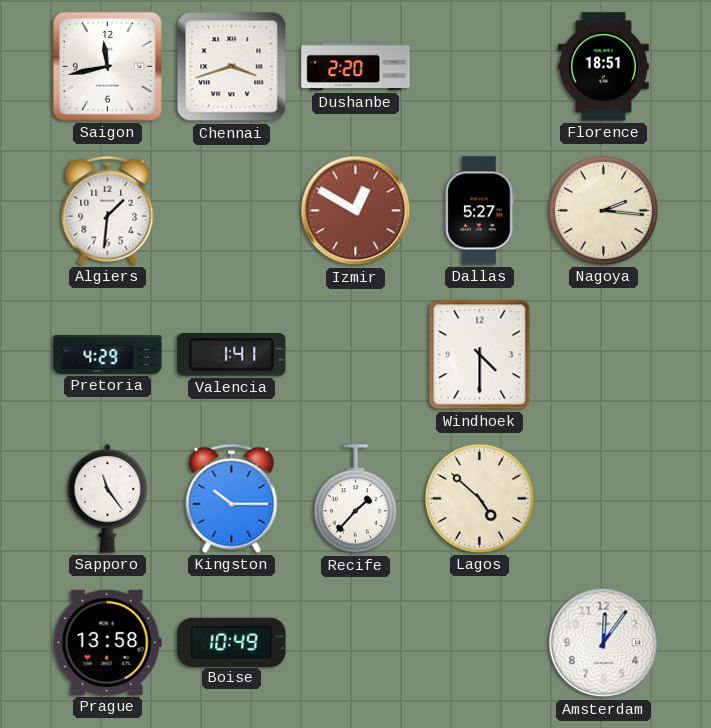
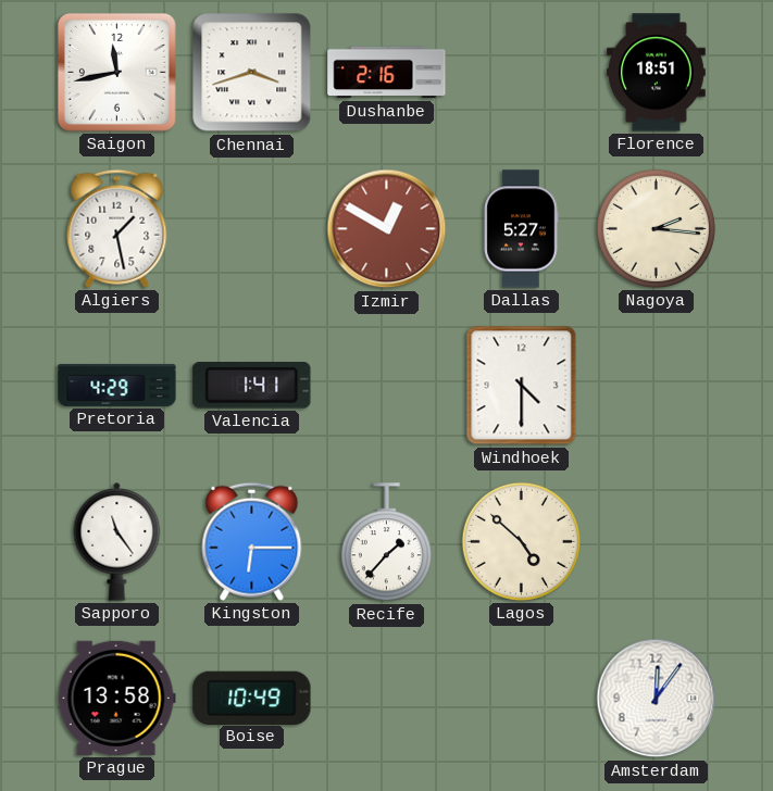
Dushanbe: 2:20 -> 2:16
Algiers: 1:31 -> 1:28
Kingston: 10:15 -> 6:15
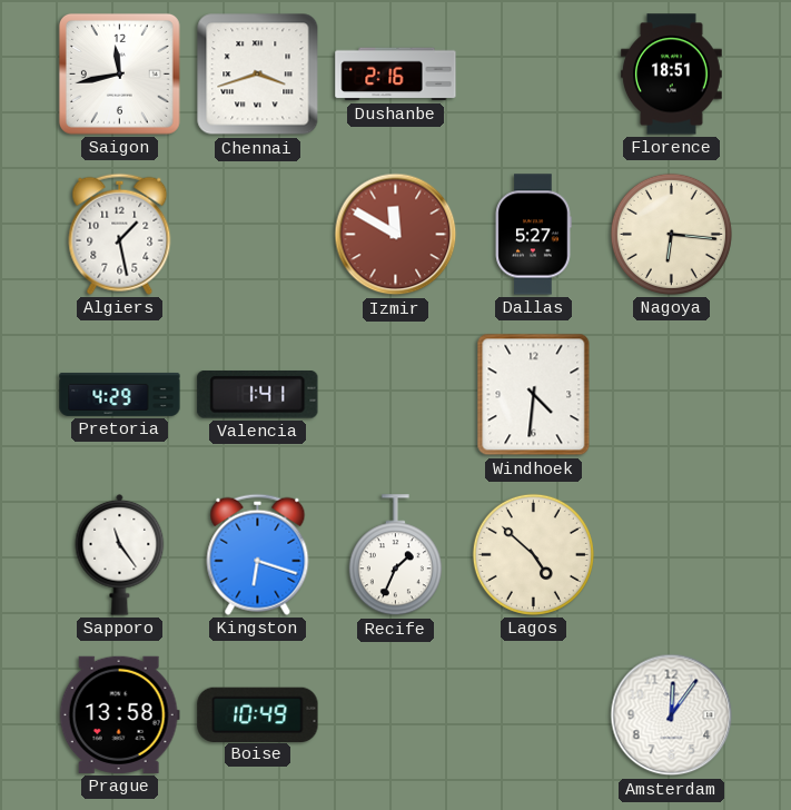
Izmir: 12:50 -> 11:50
Nagoya: 2:16 -> 6:16
Windhoek: 4:30 -> 4:31
Kingston: 6:15 -> 6:18
Recife: 1:37 -> 1:34
